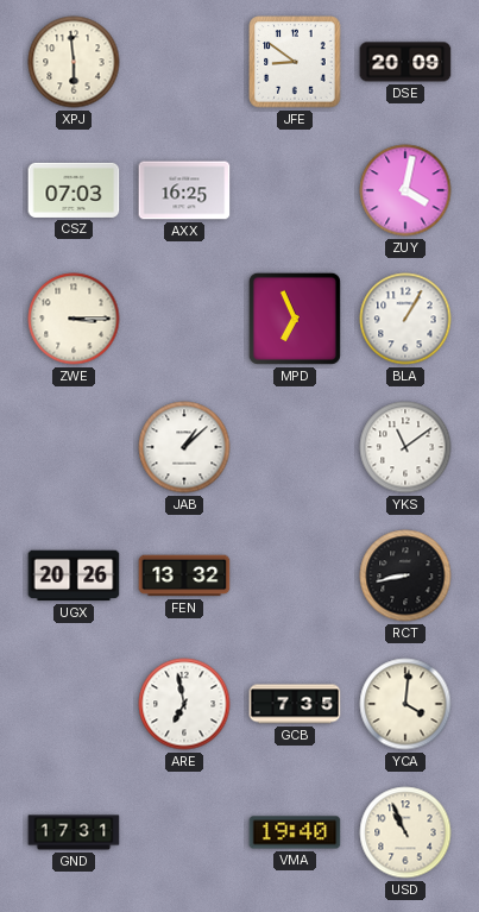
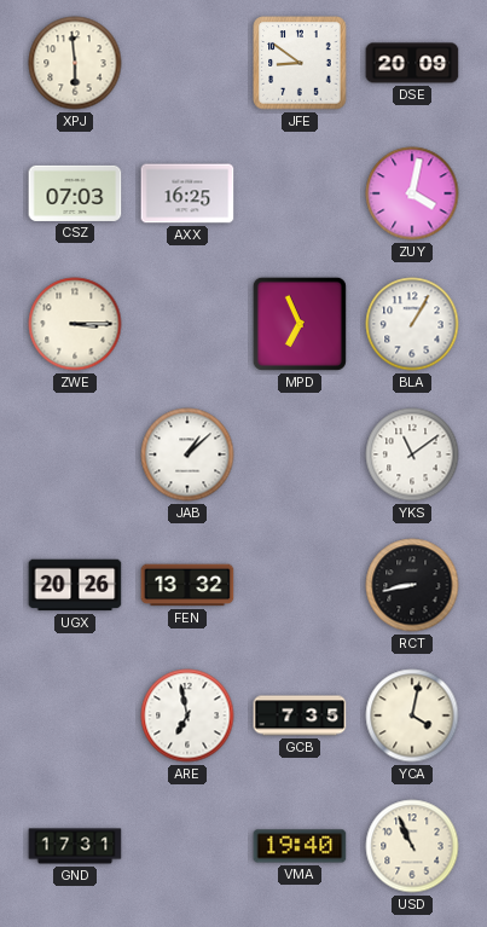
YCA: 4:01 -> 4:02
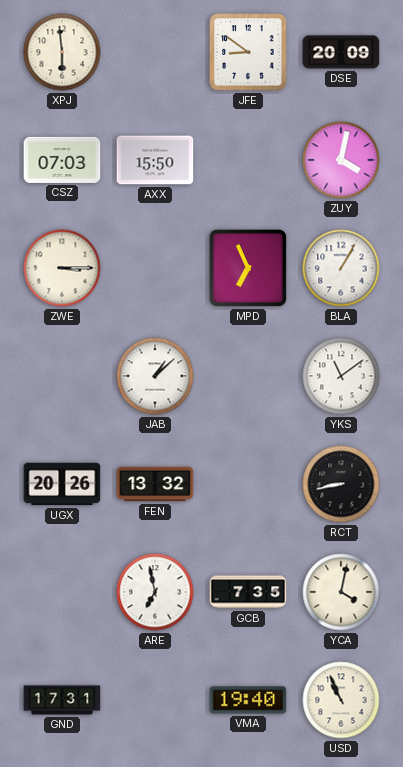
AXX: 16:25 -> 15:50
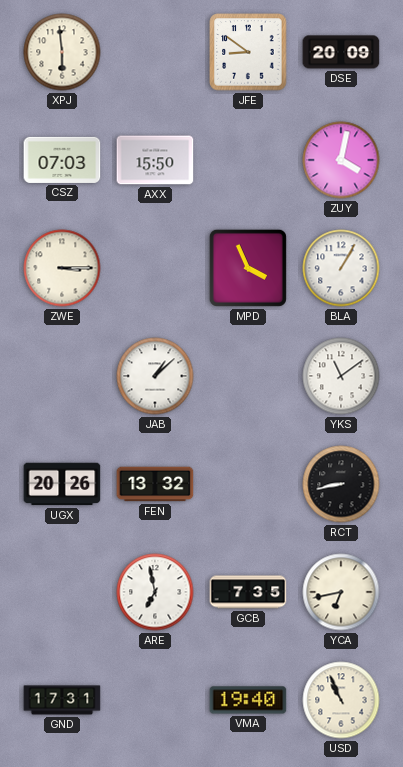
MPD: 6:56 -> 3:56
YCA: 4:02 -> 6:43
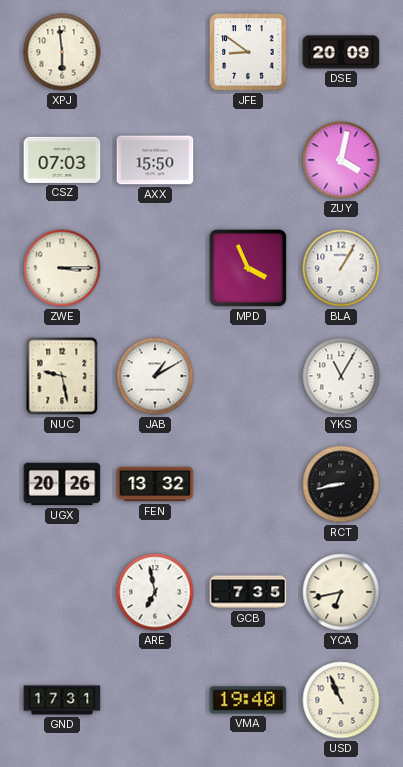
NUC: none -> 9:28
JAB: 1:08 -> 1:10
YKS: 11:09 -> 11:05
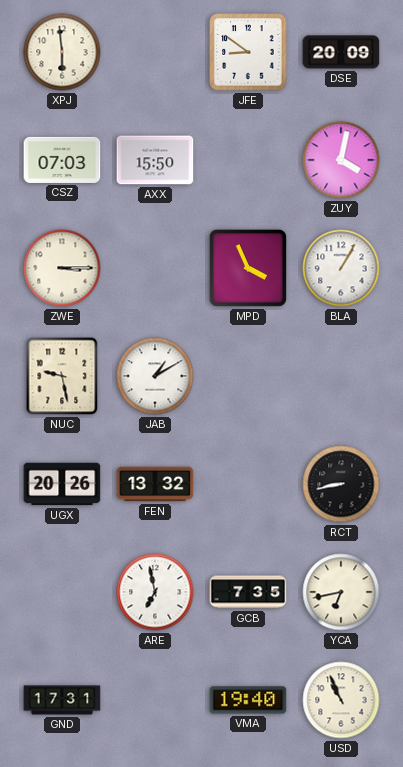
YKS: 11:05 -> none
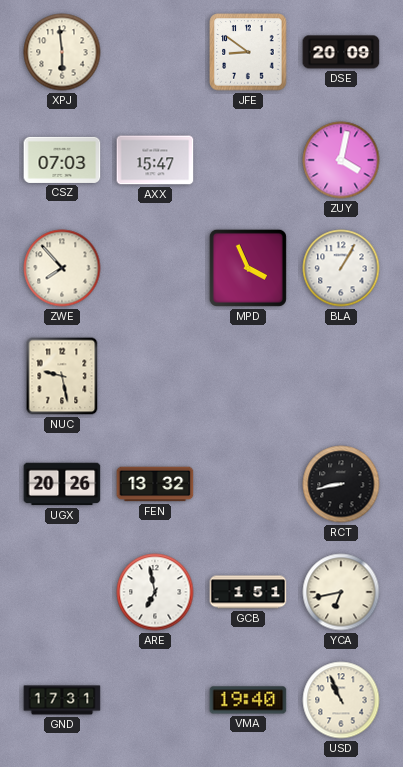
AXX: 15:50 -> 15:47
ZWE: 3:15 -> 7:53
JAB: 1:10 -> none
GCB: 7:35 -> 1:51
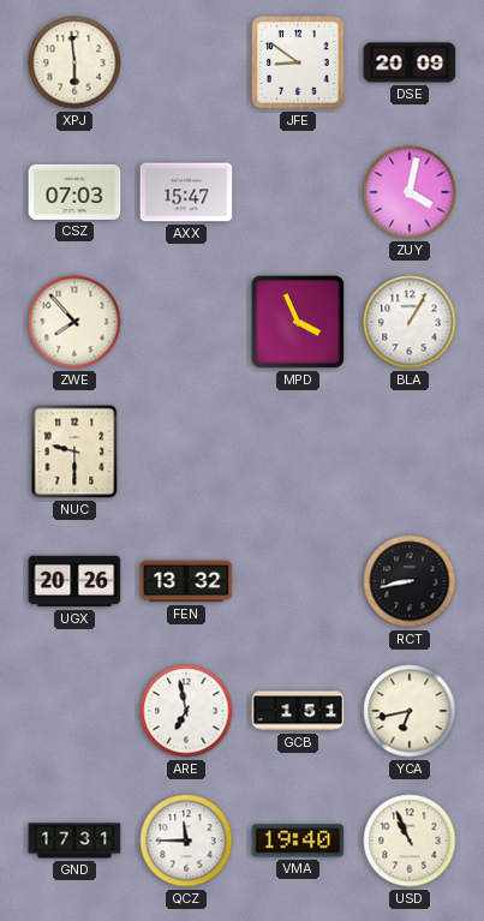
NUC: 9:28 -> 9:30
QCZ: none -> 11:45
